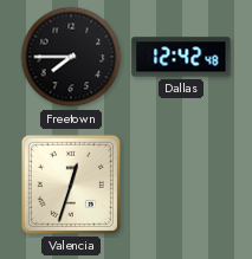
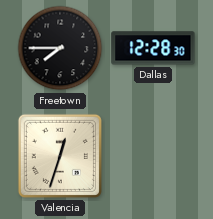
Dallas: 12:42 -> 12:28
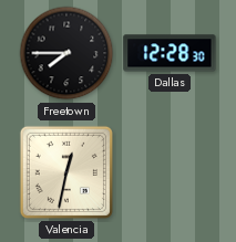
Valencia: 12:33 -> 12:32
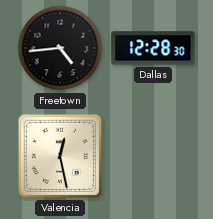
Freetown: 7:45 -> 4:44
Valencia: 12:32 -> 12:28
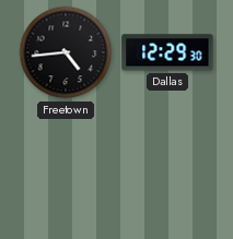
Dallas: 12:28 -> 12:29
Valencia: 12:28 -> none
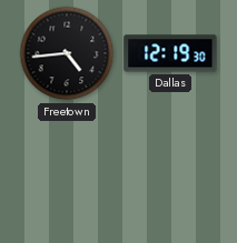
Dallas: 12:29 -> 12:19
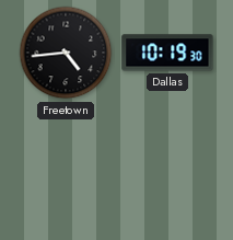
Dallas: 12:19 -> 10:19
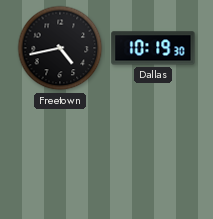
Freetown: 4:44 -> 4:43
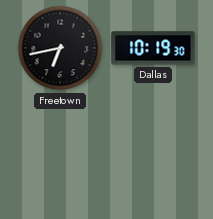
Freetown: 4:43 -> 6:43
